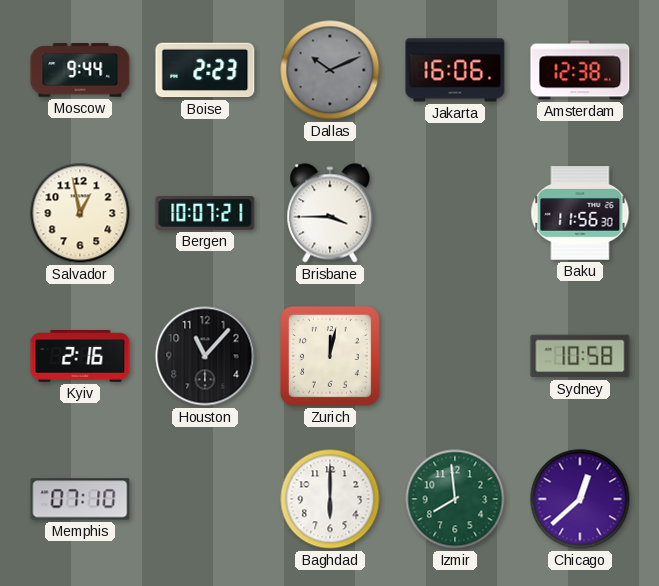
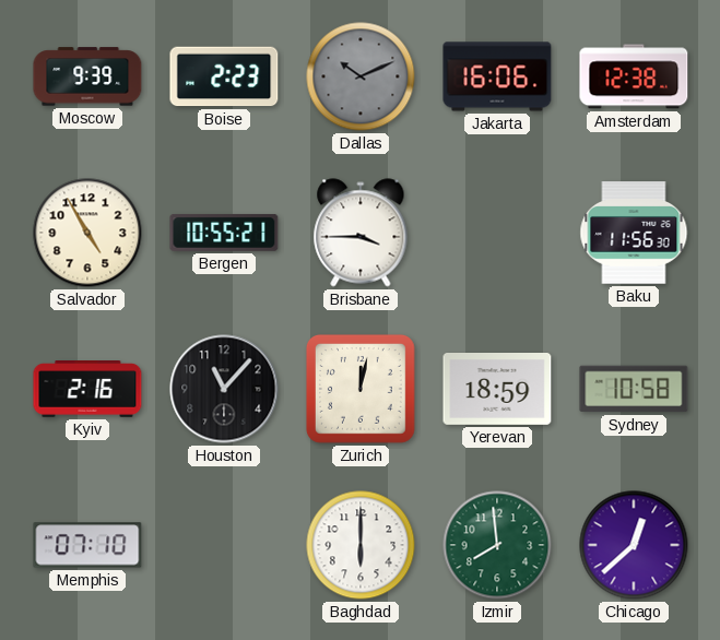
Moscow: 9:44 -> 9:39
Salvador: 12:58 -> 4:55
Bergen: 10:07 -> 10:55
Yerevan: none -> 18:59
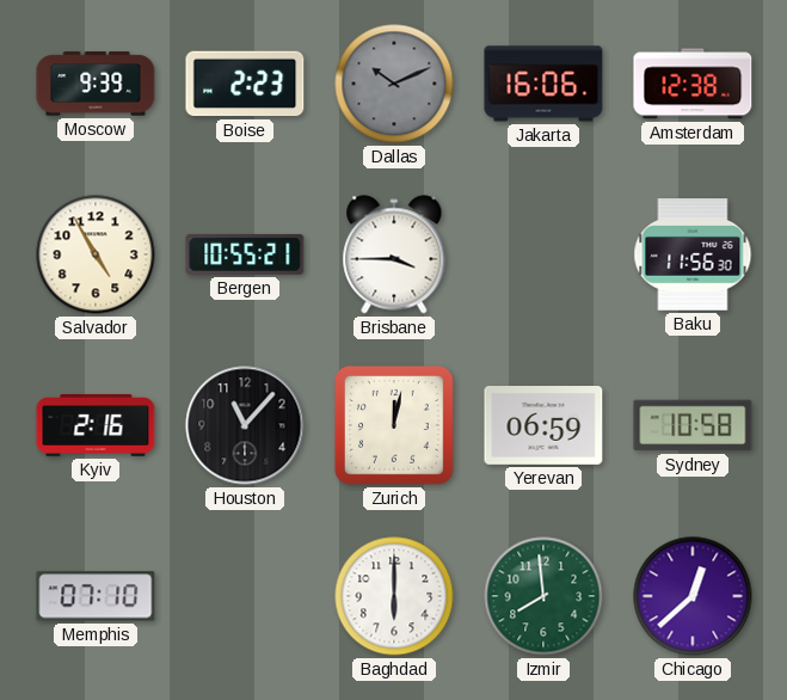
Yerevan: 18:59 -> 06:59
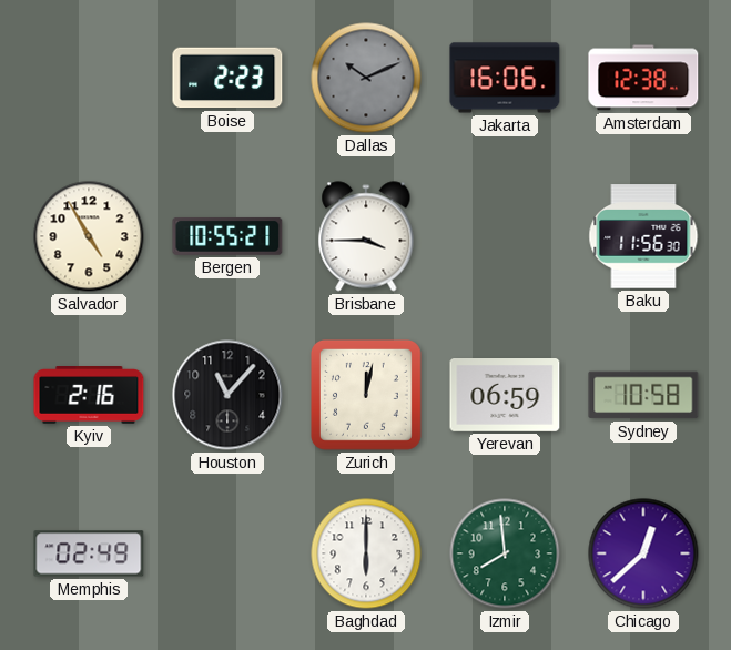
Moscow: 9:39 -> none
Memphis: 07:10 -> 02:49
